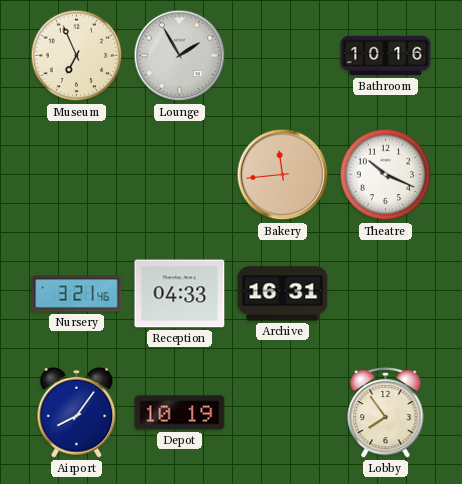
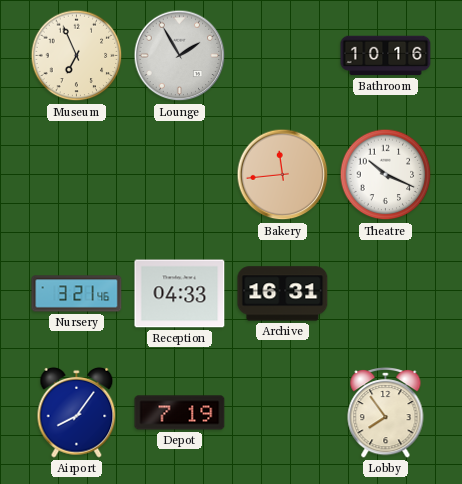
Depot: 10:19 -> 7:19
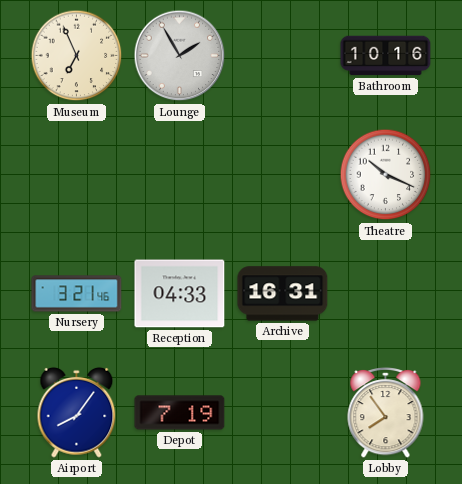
Bakery: 11:44 -> none
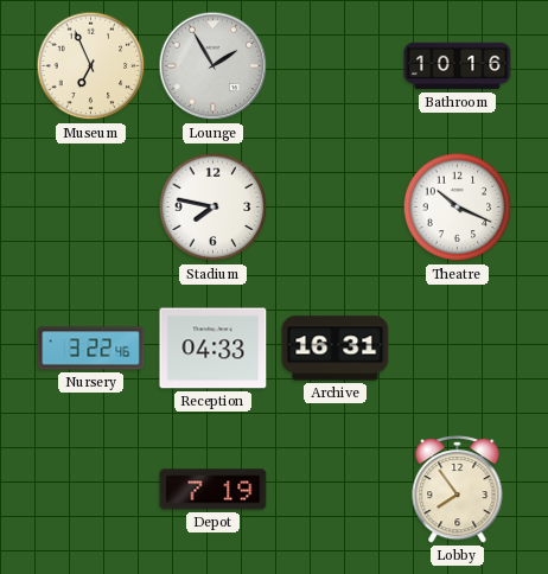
Stadium: none -> 7:47
Nursery: 3:21 -> 3:22
Airport: 8:06 -> none
